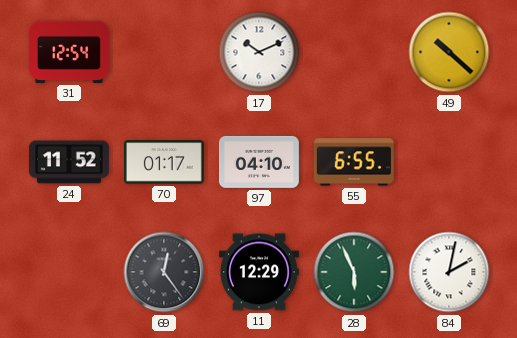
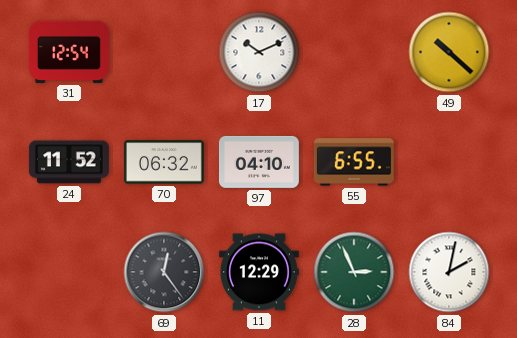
70: 01:17 -> 06:32
28: 5:56 -> 2:56
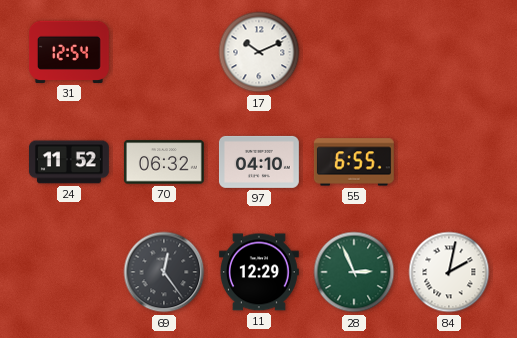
49: 10:22 -> none
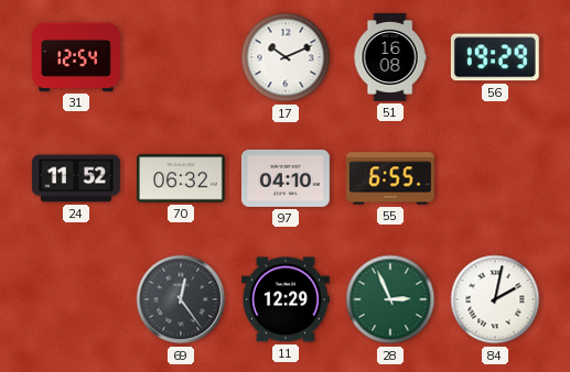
51: none -> 16:08
56: none -> 19:29
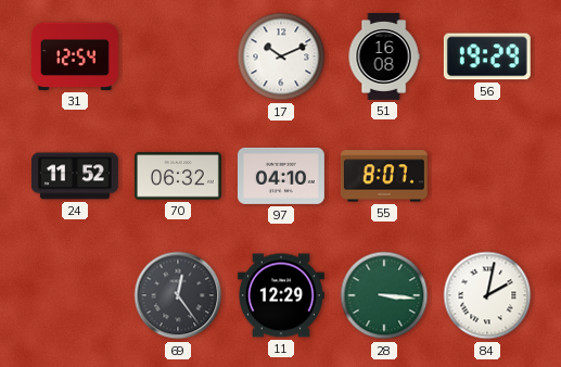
55: 6:55 -> 8:07
28: 2:56 -> 3:16
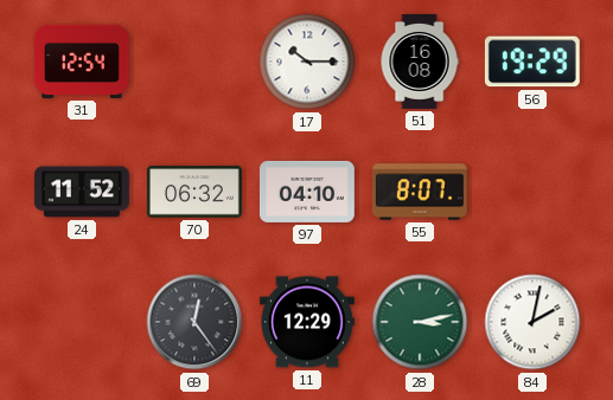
17: 10:11 -> 10:15
28: 3:16 -> 3:13
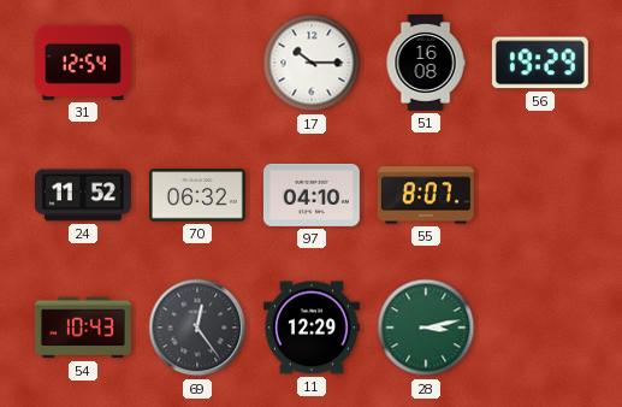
54: none -> 10:43
84: 2:02 -> none
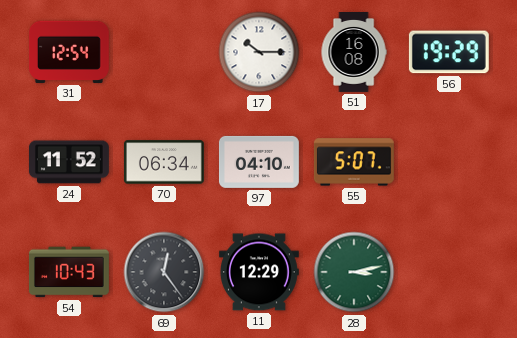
70: 06:32 -> 06:34
55: 8:07 -> 5:07
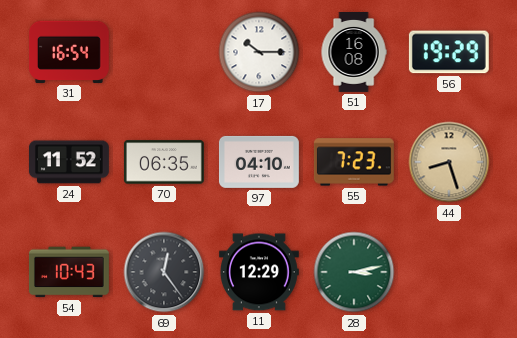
31: 12:54 -> 16:54
70: 06:34 -> 06:35
55: 5:07 -> 7:23
44: none -> 8:27
